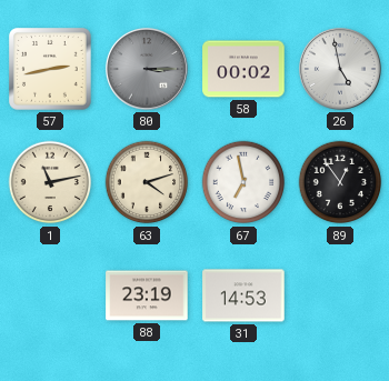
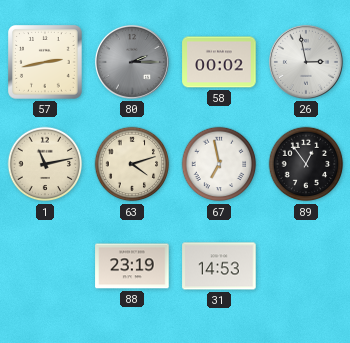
80: 3:15 -> 2:15
26: 4:58 -> 2:58
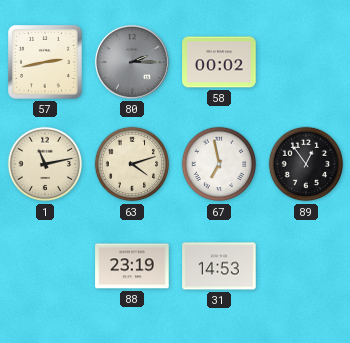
26: 2:58 -> none
